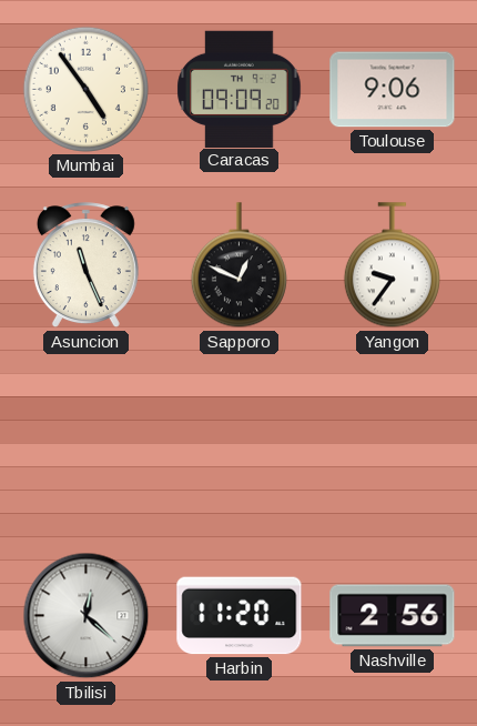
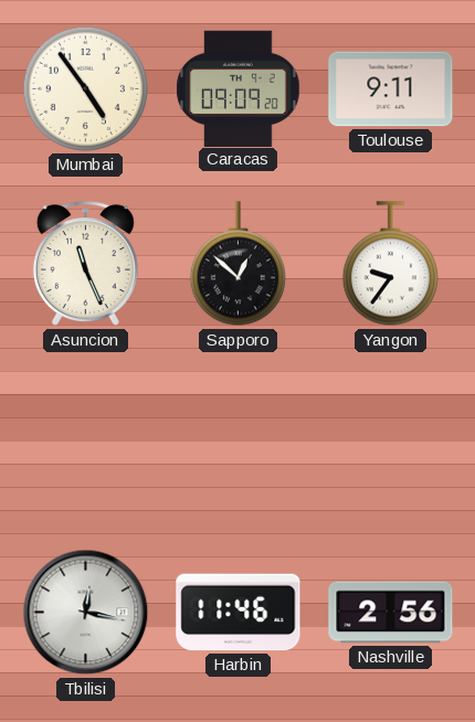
Toulouse: 9:06 -> 9:11
Sapporo: 12:49 -> 12:52
Tbilisi: 12:22 -> 12:17
Harbin: 11:20 -> 11:46
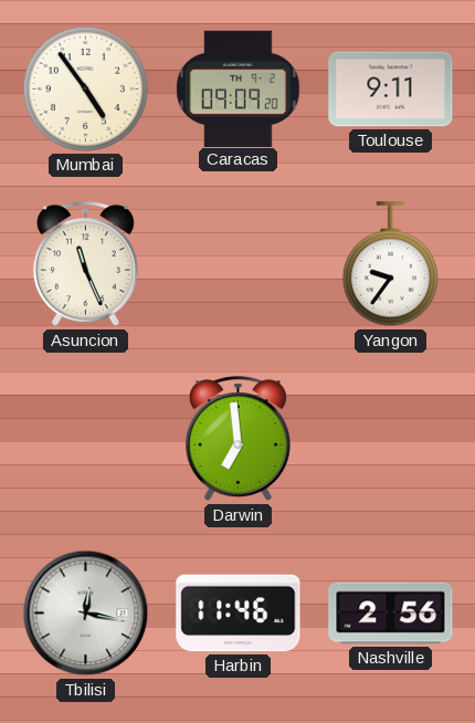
Sapporo: 12:52 -> none
Darwin: none -> 6:59
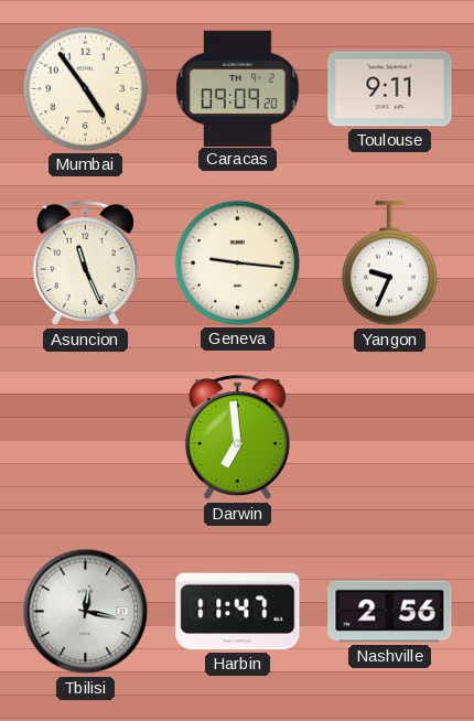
Geneva: none -> 9:16
Yangon: 9:36 -> 9:34
Harbin: 11:46 -> 11:47
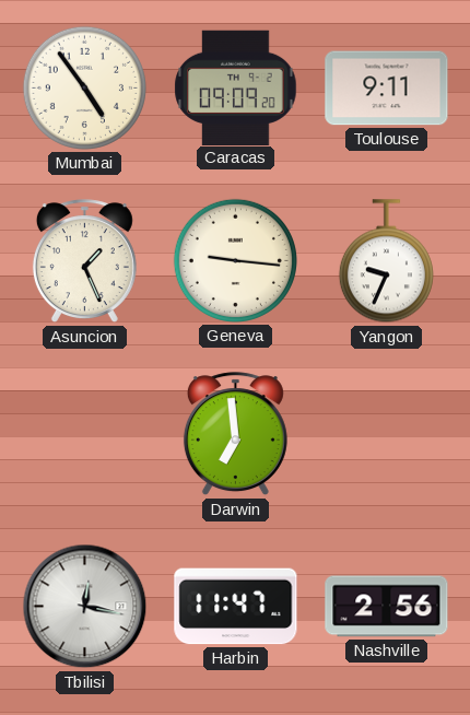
Asuncion: 11:26 -> 1:26
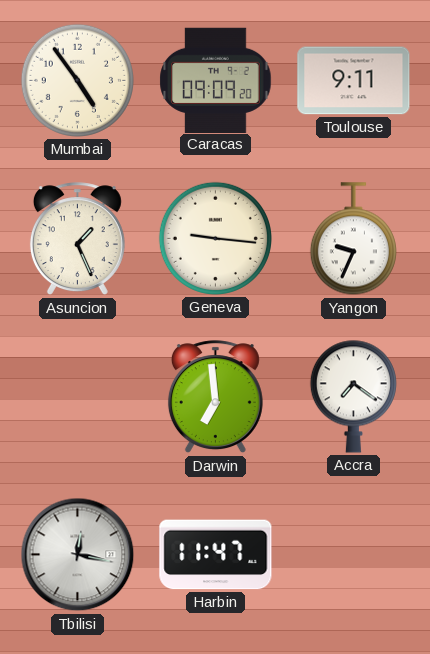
Accra: none -> 7:21
Nashville: 2:56 -> none
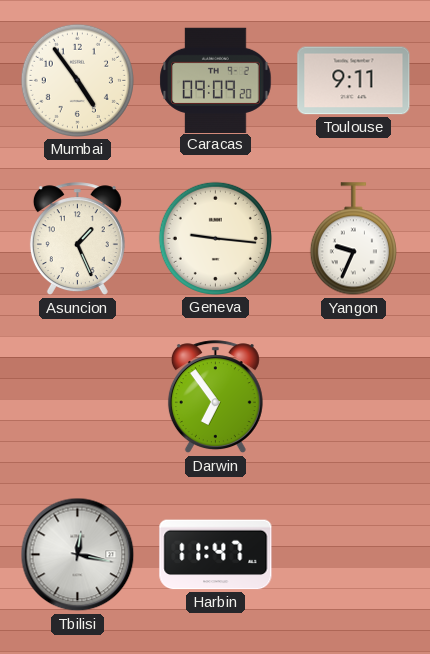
Darwin: 6:59 -> 6:54
Accra: 7:21 -> none
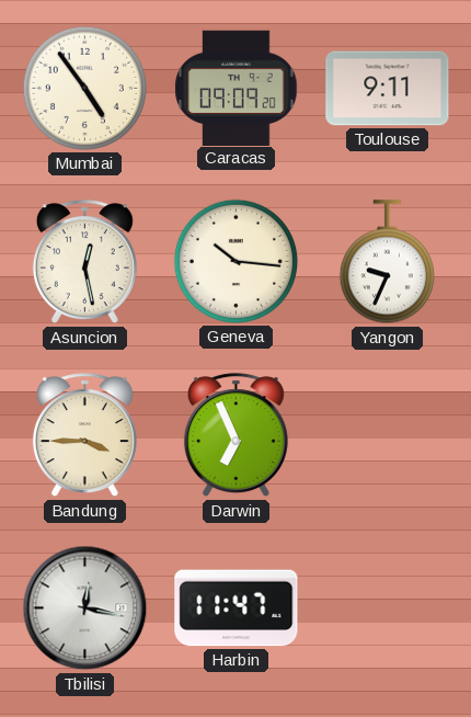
Asuncion: 1:26 -> 12:28
Geneva: 9:16 -> 10:16
Bandung: none -> 3:45
Darwin: 6:54 -> 6:56
